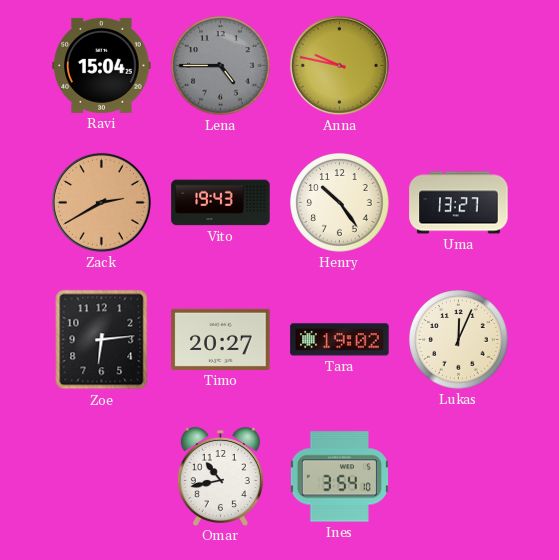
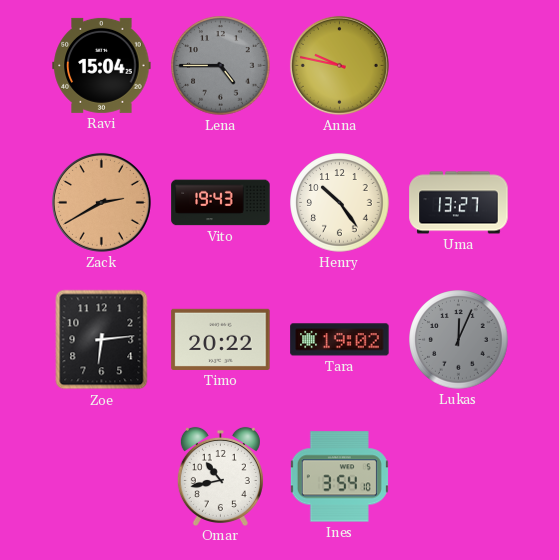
Timo: 20:27 -> 20:22
Lukas dial: cream -> grey
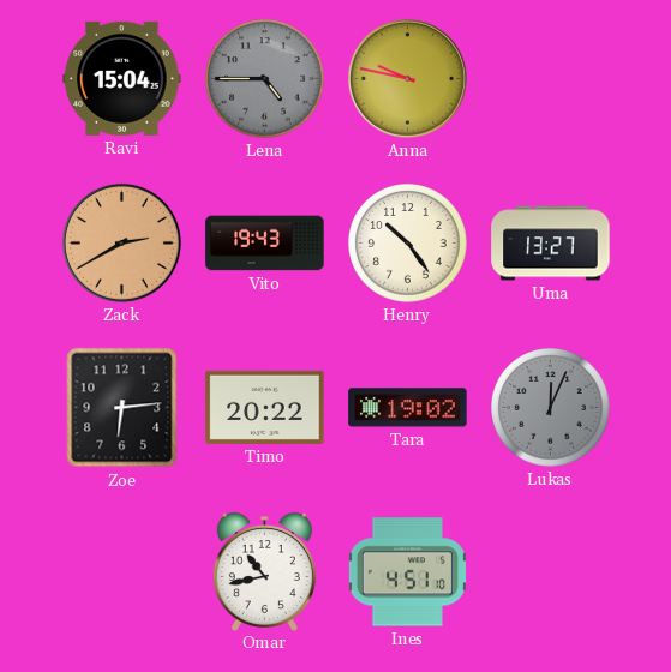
Ines: 3:54 -> 4:51
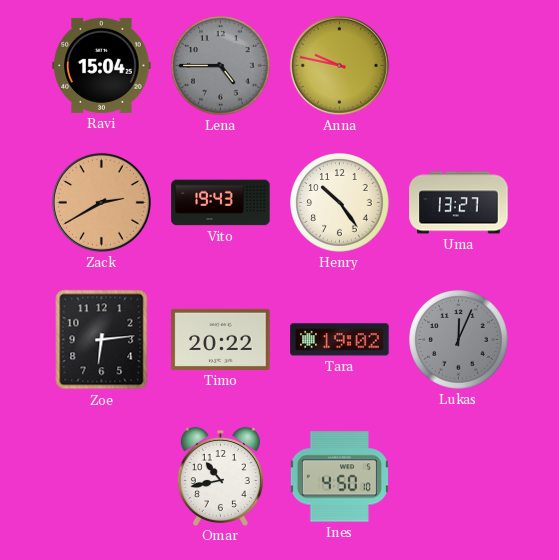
Ines: 4:51 -> 4:50
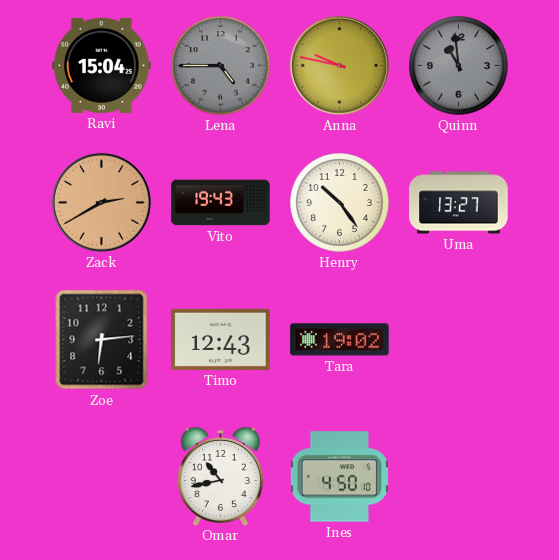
Quinn: none -> 10:59
Timo: 20:22 -> 12:43
Lukas: 12:04 -> none
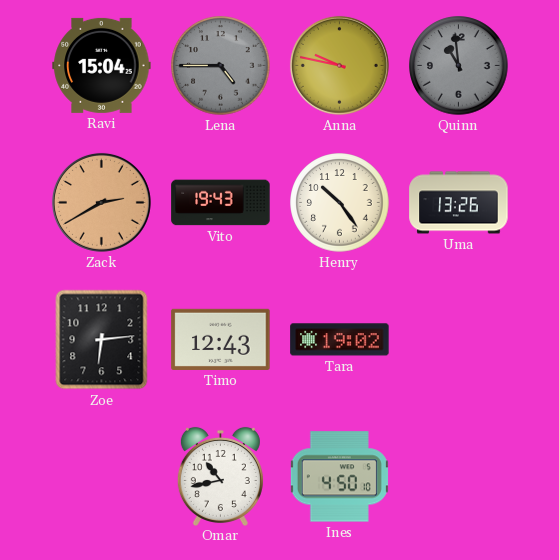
Uma: 13:27 -> 13:26
